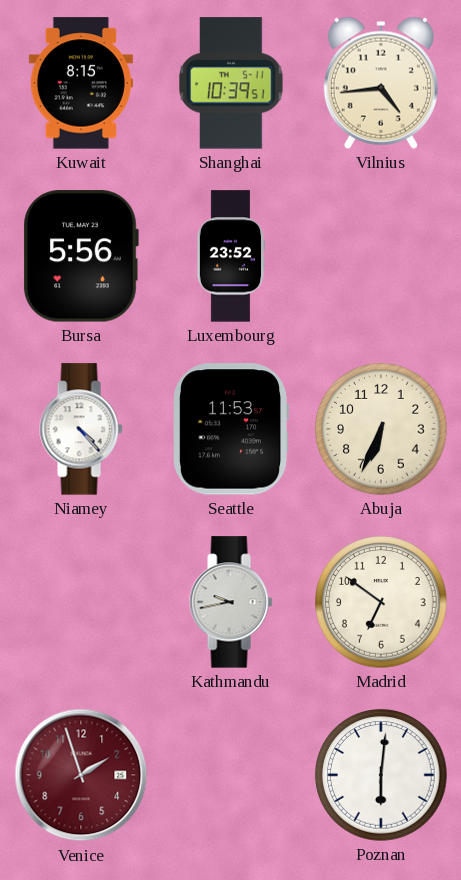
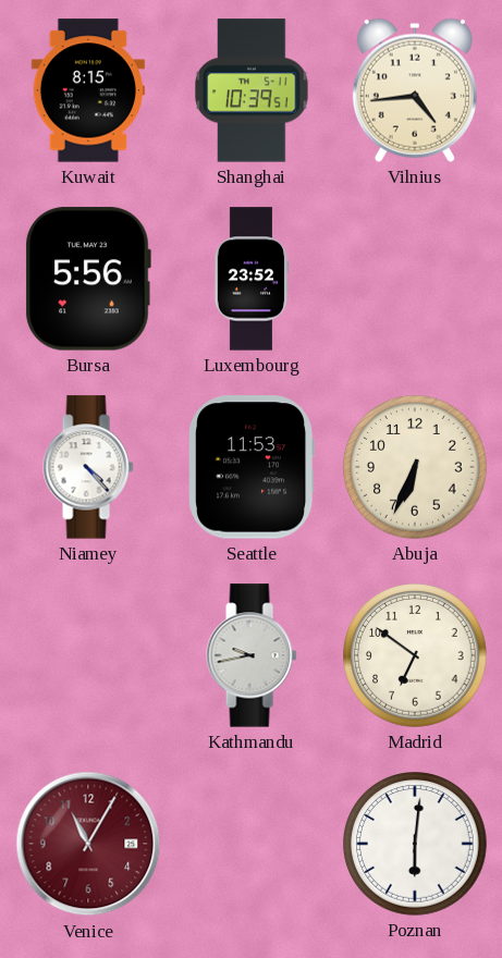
Venice: 1:57 -> 11:05
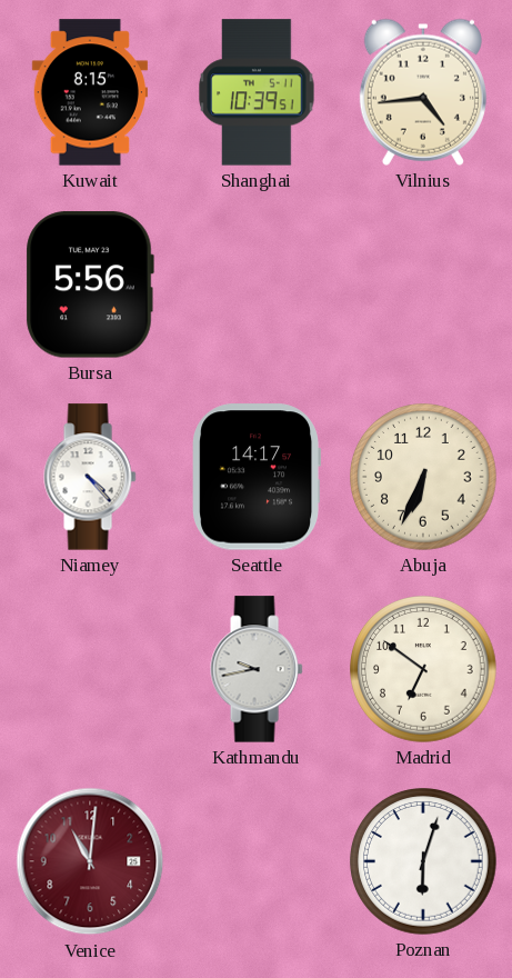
Luxembourg: 23:52 -> none
Seattle: 11:53 -> 14:17
Venice: 11:05 -> 11:01
Poznan: 6:01 -> 6:03
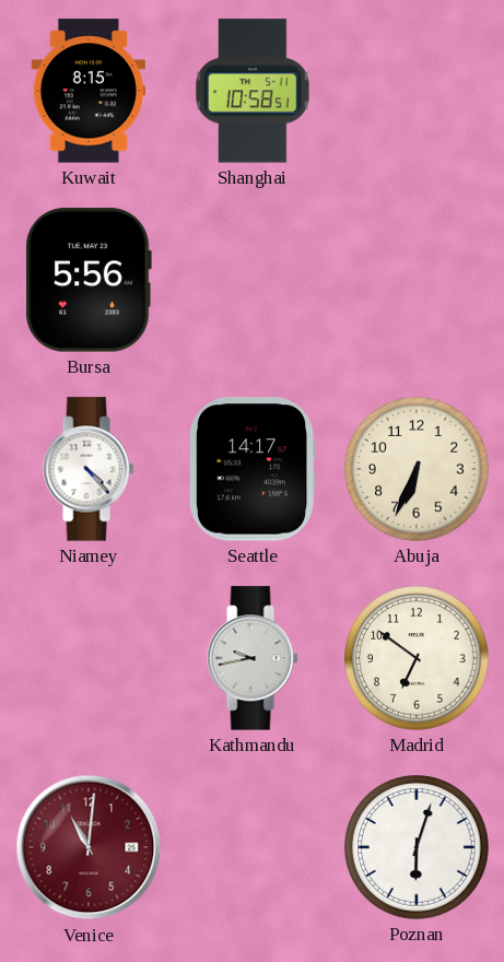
Shanghai: 10:39 -> 10:58
Vilnius: 4:44 -> none
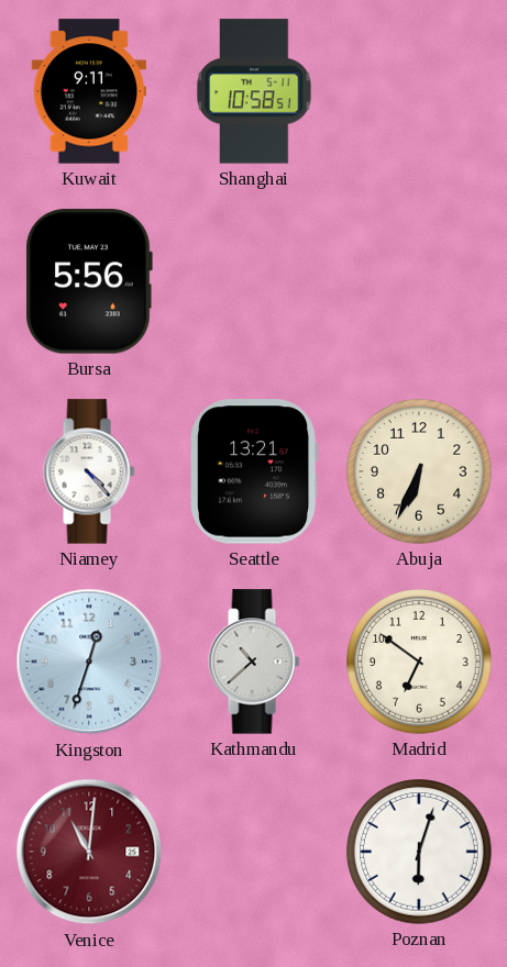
Kuwait: 8:15 -> 9:11
Seattle: 14:17 -> 13:21
Kingston: none -> 12:33
Kathmandu: 9:43 -> 10:38
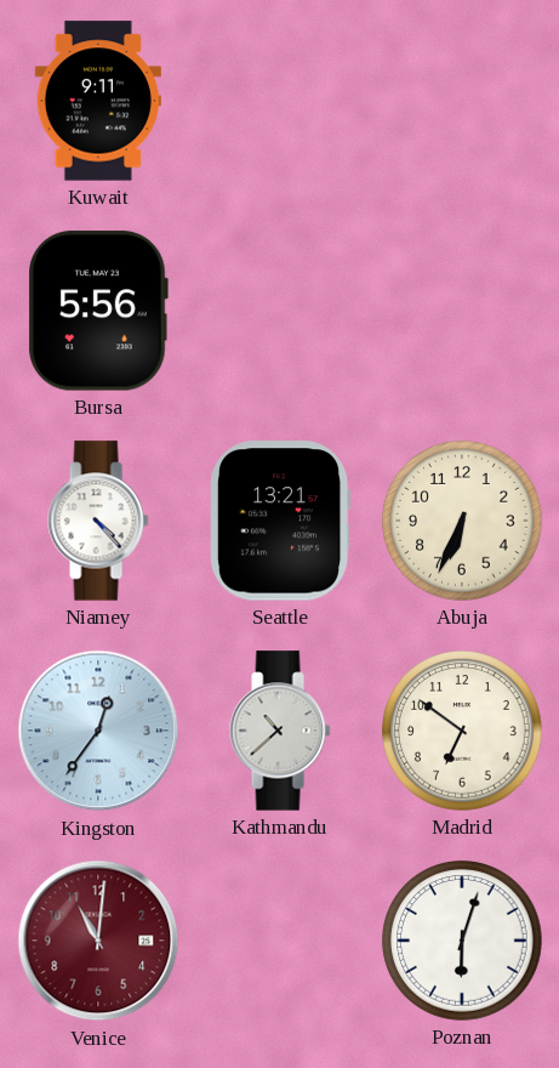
Shanghai: 10:58 -> none
Kingston: 12:33 -> 12:36
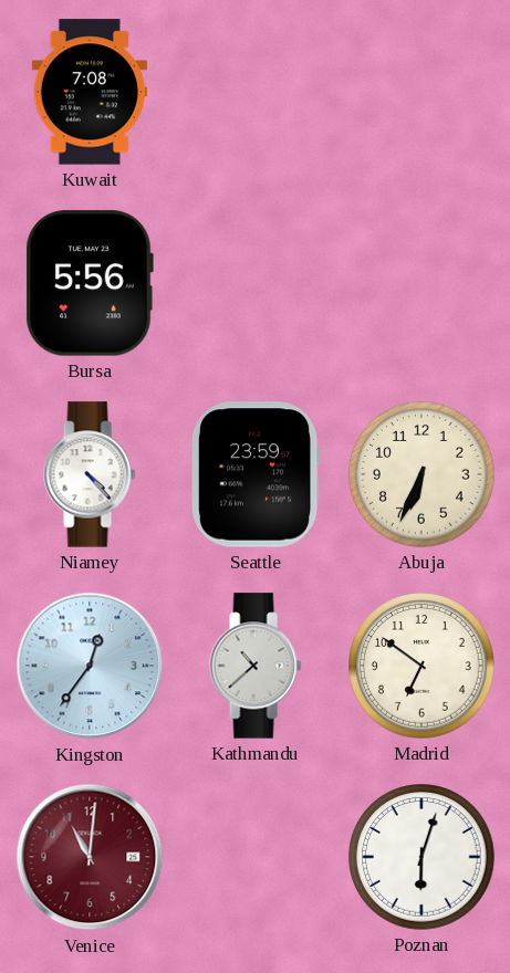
Kuwait: 9:11 -> 7:08
Seattle: 13:21 -> 23:59
